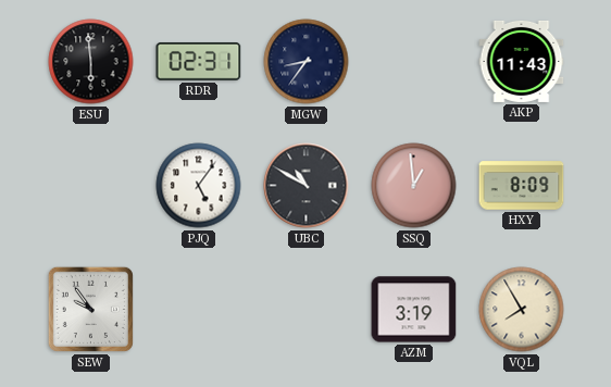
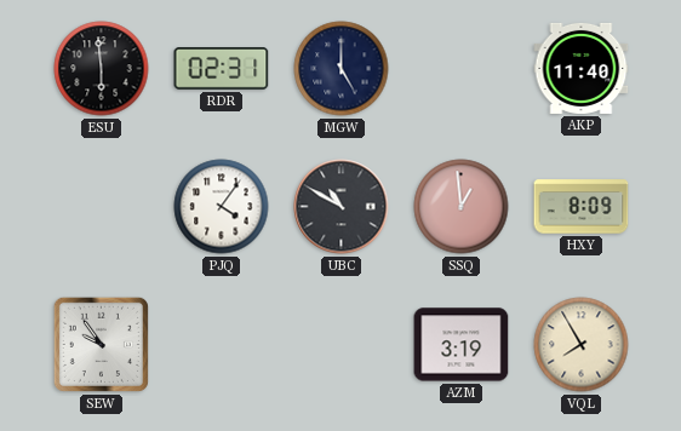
MGW: 8:36 -> 5:00
AKP: 11:43 -> 11:40
PJQ: 5:06 -> 4:06
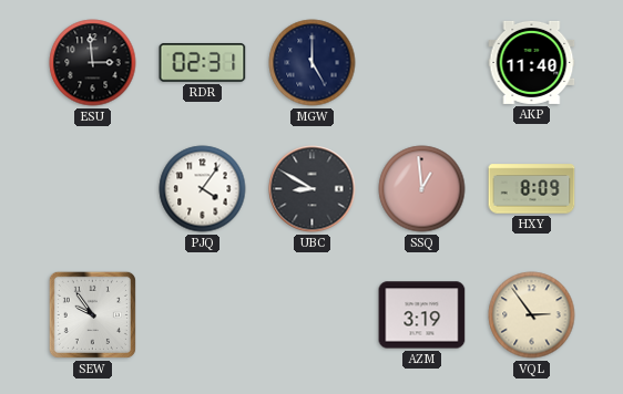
ESU: 5:59 -> 2:59
UBC: 10:50 -> 8:50
VQL: 7:55 -> 2:54
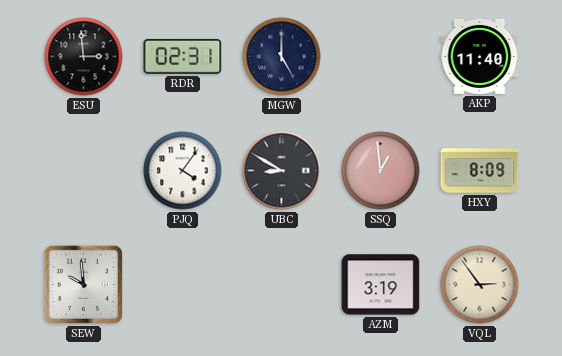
SEW: 9:54 -> 9:59
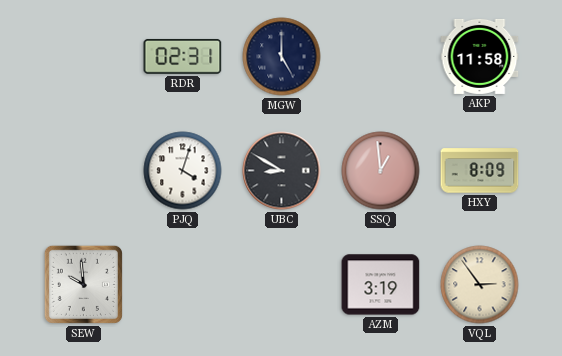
ESU: 2:59 -> none
AKP: 11:40 -> 11:58
PJQ: 4:06 -> 4:03
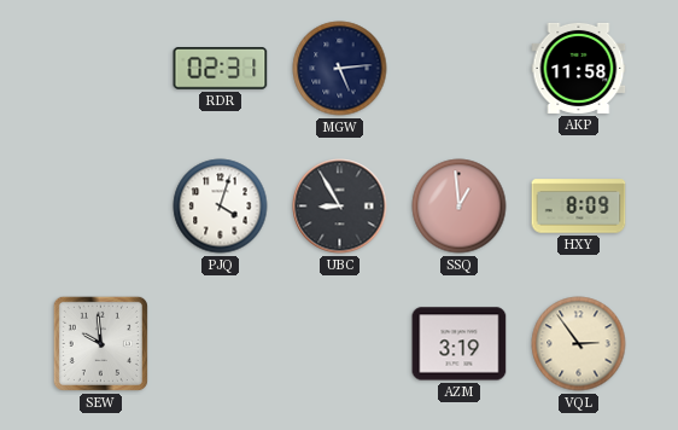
MGW: 5:00 -> 5:14
UBC: 8:50 -> 8:55
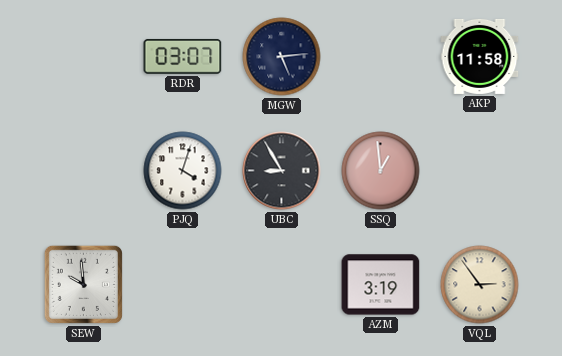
RDR: 02:31 -> 03:07
HXY: 8:09 -> none
